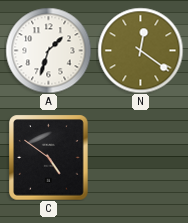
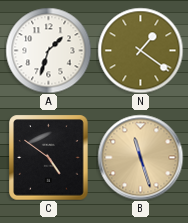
N: 12:21 -> 1:21
B: none -> 11:27
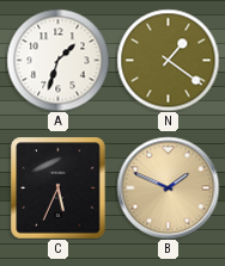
C: 4:51 -> 5:34
B: 11:27 -> 1:49
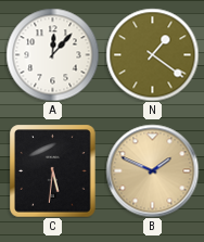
A: 1:33 -> 12:07
C: 5:34 -> 5:31
